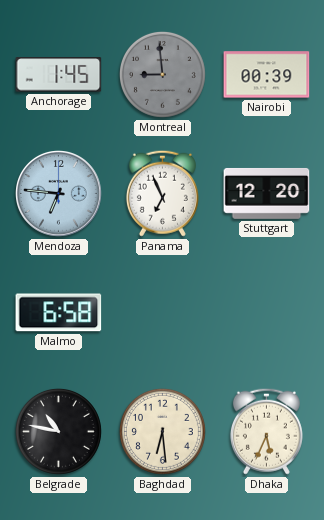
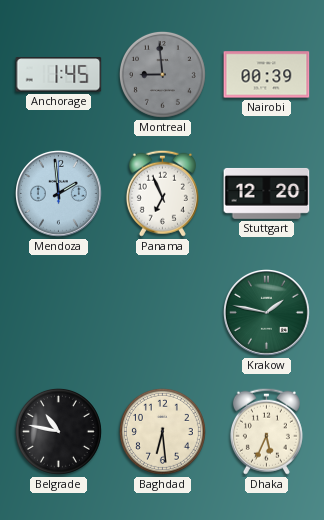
Mendoza: 6:46 -> 1:59
Malmo: 6:58 -> none
Krakow: none -> 1:47
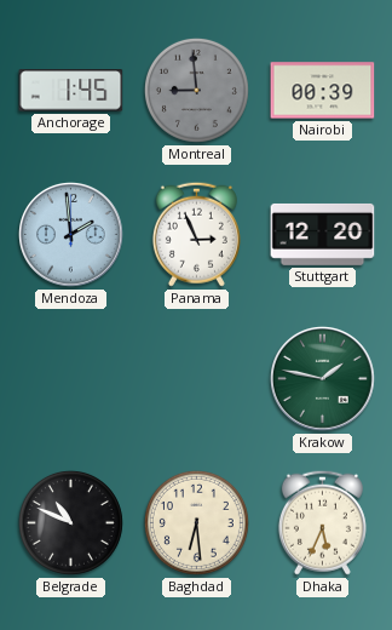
Panama: 6:56 -> 2:56
Belgrade: 10:47 -> 10:49
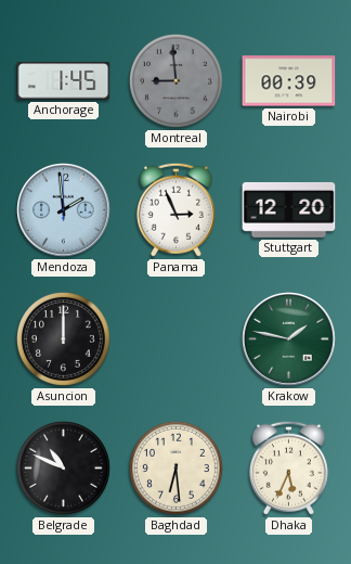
Asuncion: none -> 12:00
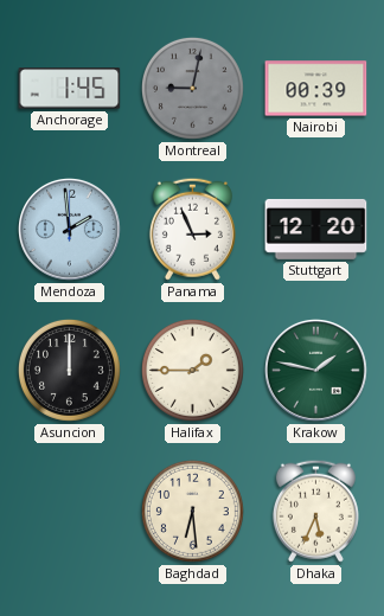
Montreal: 8:59 -> 9:02
Halifax: none -> 1:45
Belgrade: 10:49 -> none
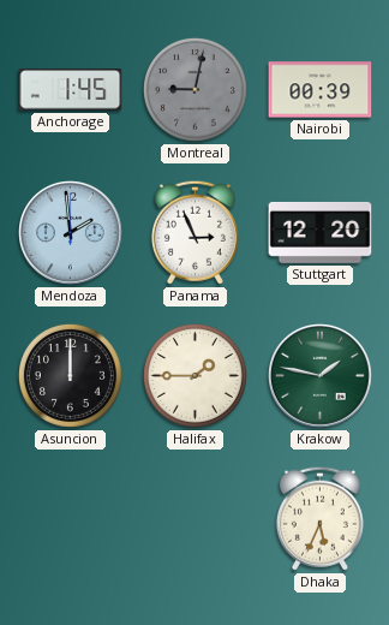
Baghdad: 6:29 -> none
